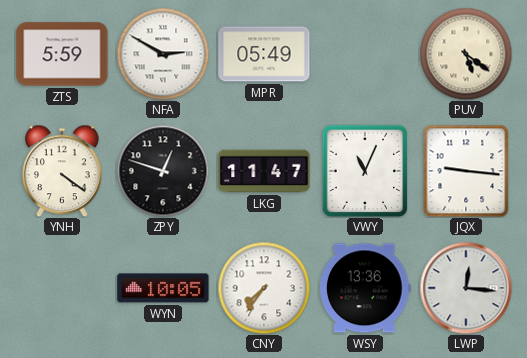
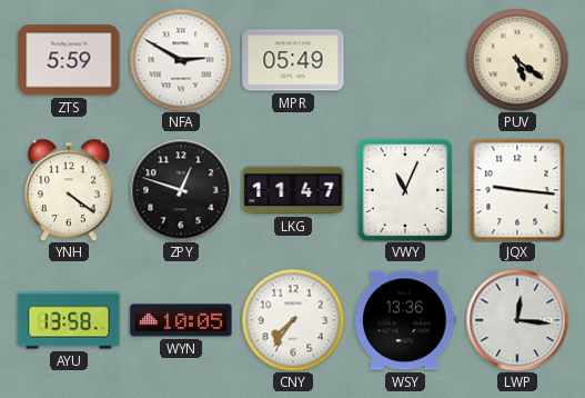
AYU: none -> 13:58
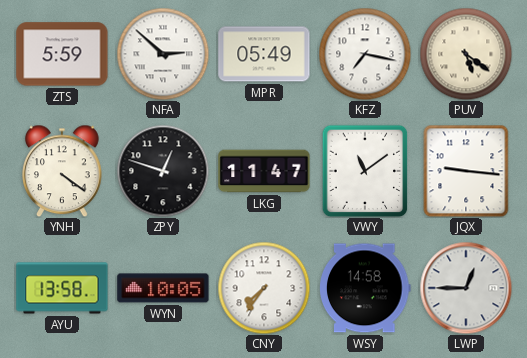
NFA: 2:50 -> 2:52
KFZ: none -> 7:17
VWY: 11:04 -> 11:09
WSY: 13:36 -> 14:58
LWP: 12:16 -> 12:45
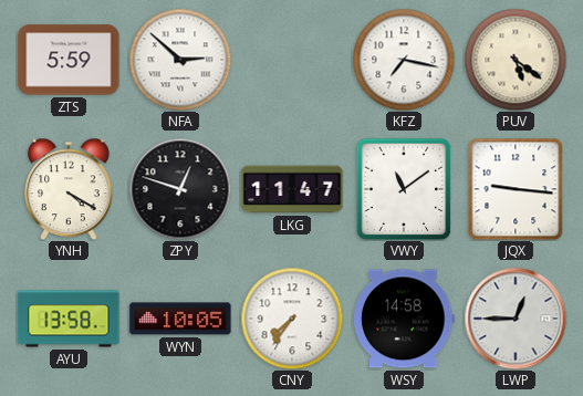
MPR: 05:49 -> none
YNH: 4:21 -> 4:20
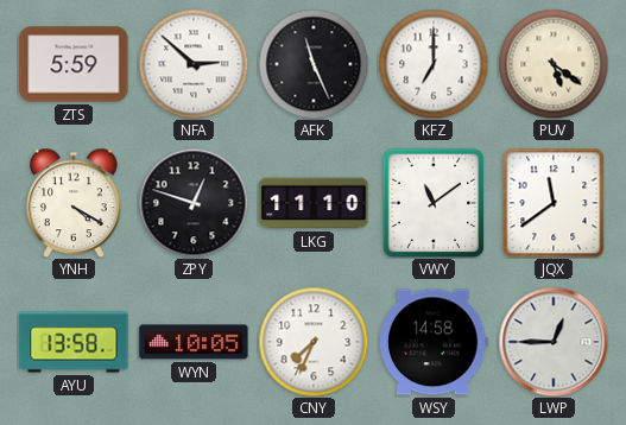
AFK: none -> 11:26
KFZ: 7:17 -> 7:00
LKG: 11:47 -> 11:10
JQX: 9:16 -> 11:39
CNY: 7:36 -> 7:34
